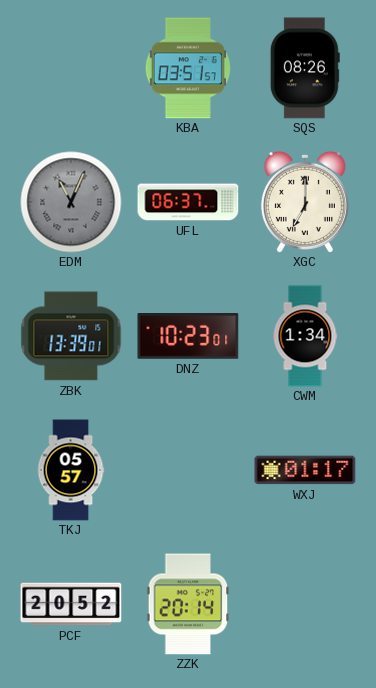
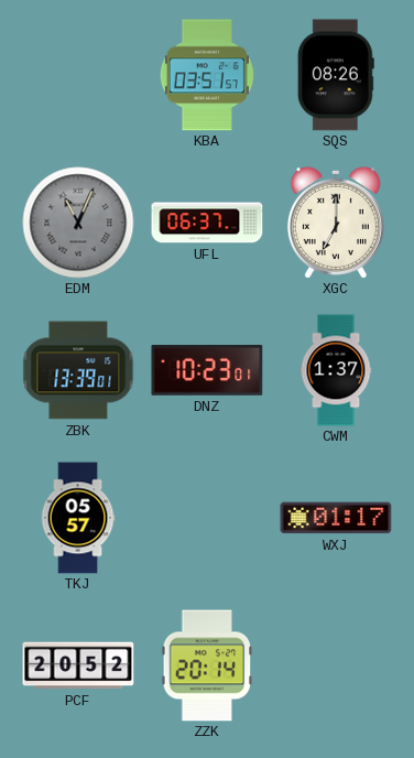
CWM: 1:34 -> 1:37
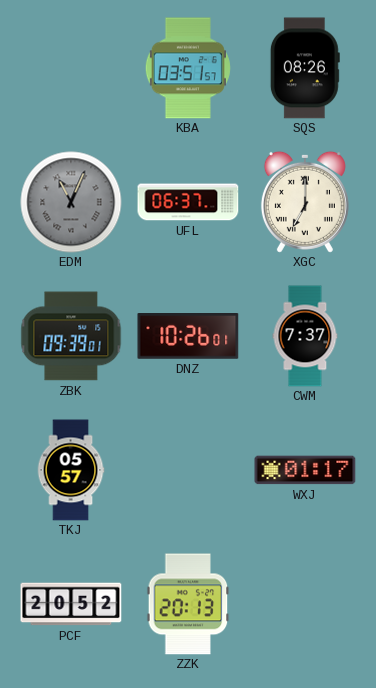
ZBK: 13:39 -> 09:39
DNZ: 10:23 -> 10:26
CWM: 1:37 -> 7:37
ZZK: 20:14 -> 20:13
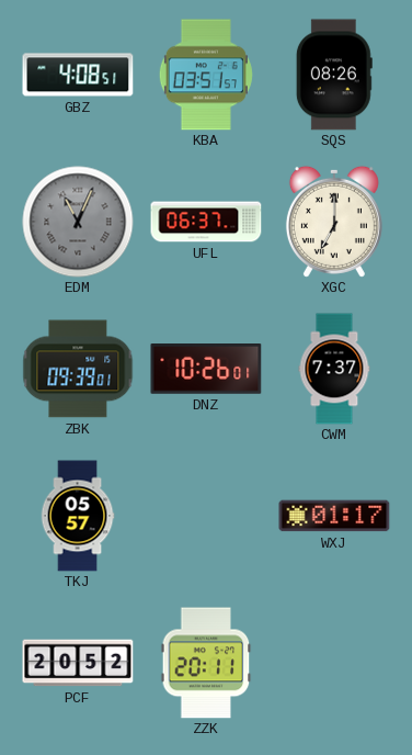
GBZ: none -> 4:08
ZZK: 20:13 -> 20:11
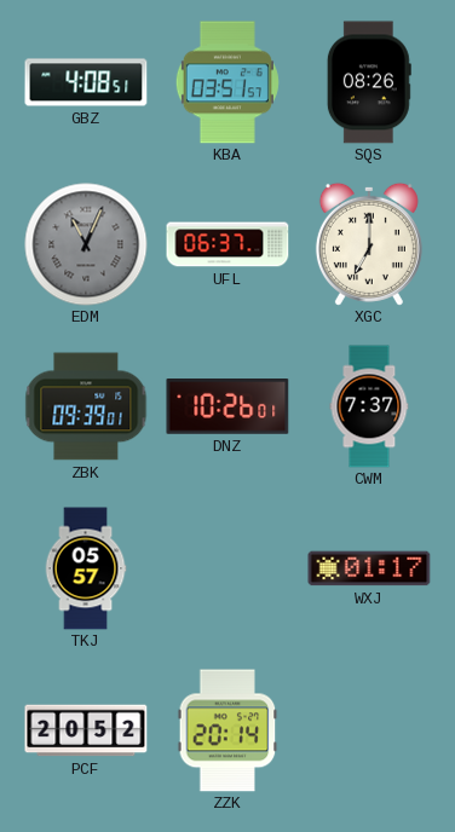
ZZK: 20:11 -> 20:14
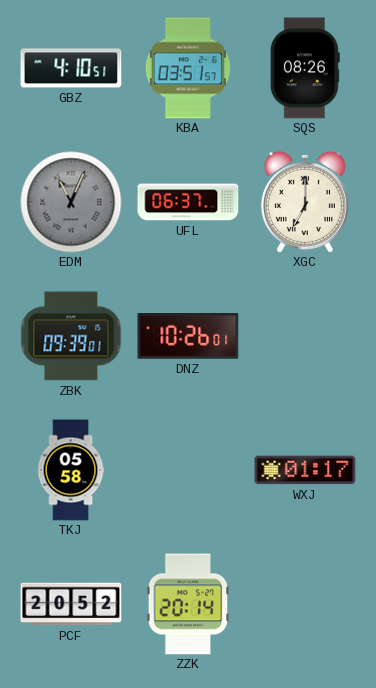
GBZ: 4:08 -> 4:10
CWM: 7:37 -> none
TKJ: 05:57 -> 05:58
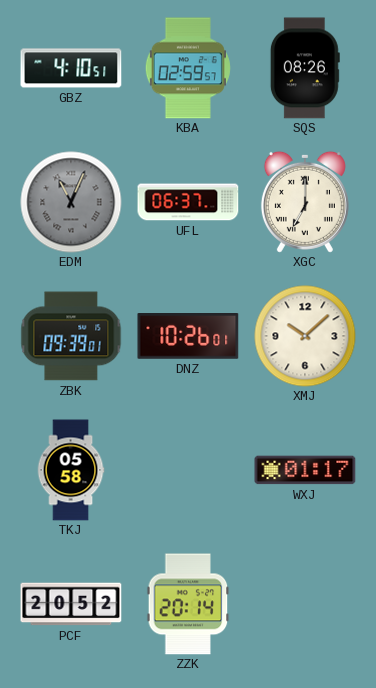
KBA: 03:51 -> 02:59
XMJ: none -> 10:08
